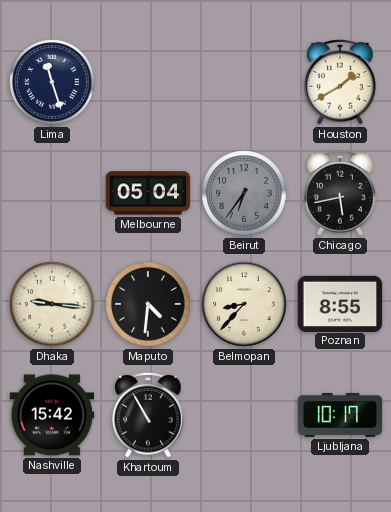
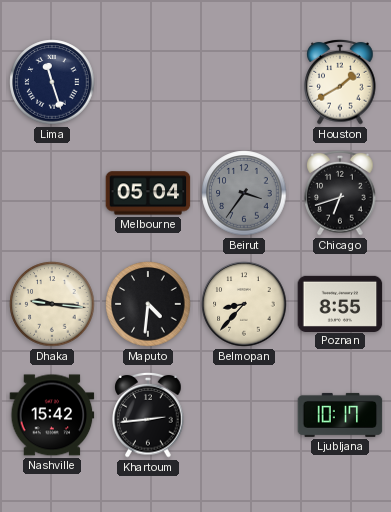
Beirut: 6:36 -> 3:36
Chicago: 5:43 -> 6:42
Khartoum: 10:55 -> 2:44
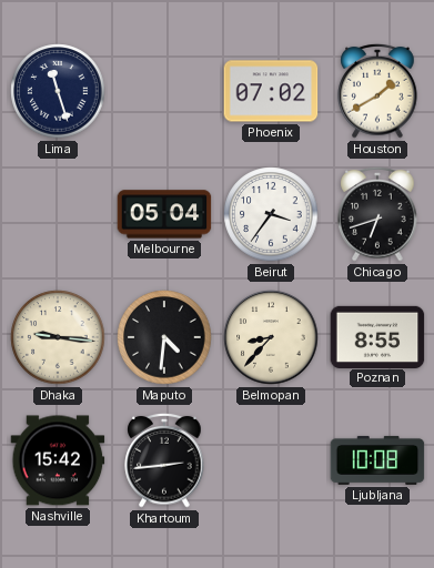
Phoenix: none -> 07:02
Beirut dial: grey -> white
Ljubljana: 10:17 -> 10:08
